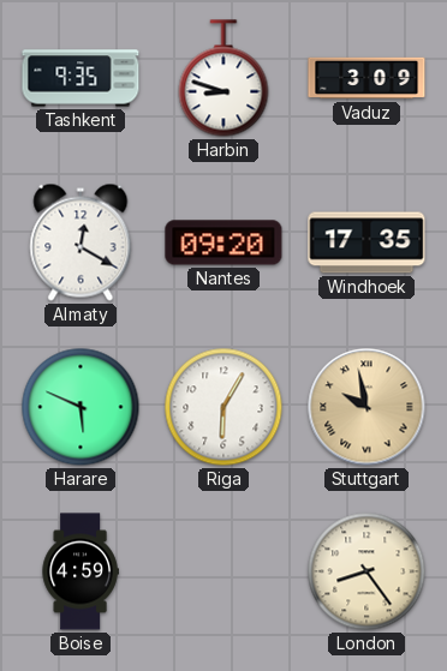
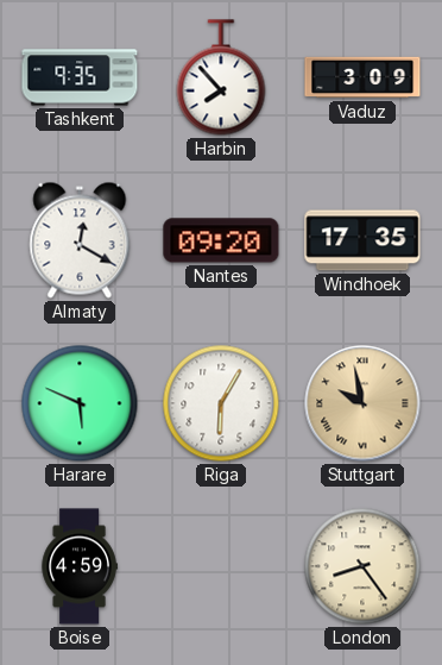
Harbin: 8:48 -> 7:53
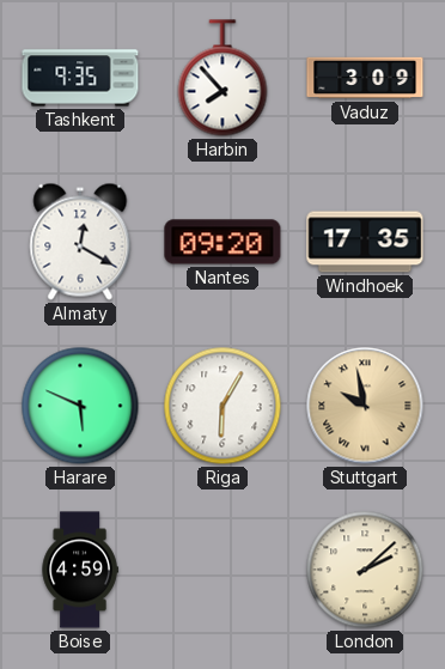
London: 8:24 -> 2:08
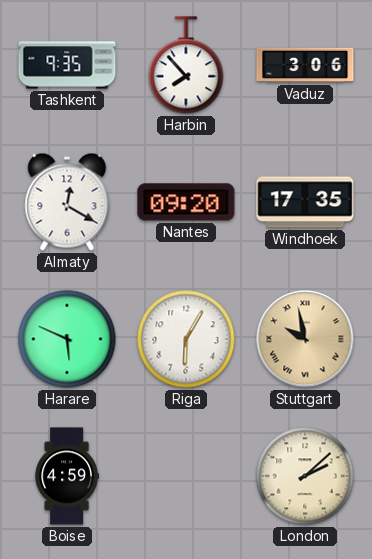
Vaduz: 3:09 -> 3:06
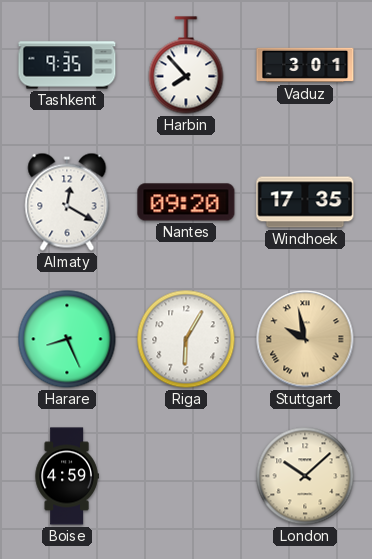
Vaduz: 3:06 -> 3:01
Harare: 5:49 -> 8:26
London: 2:08 -> 10:08
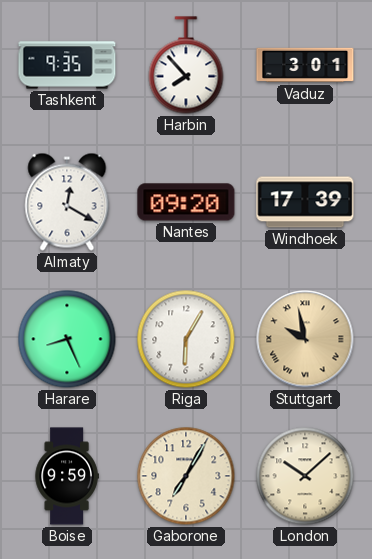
Windhoek: 17:35 -> 17:39
Boise: 4:59 -> 9:59
Gaborone: none -> 7:05
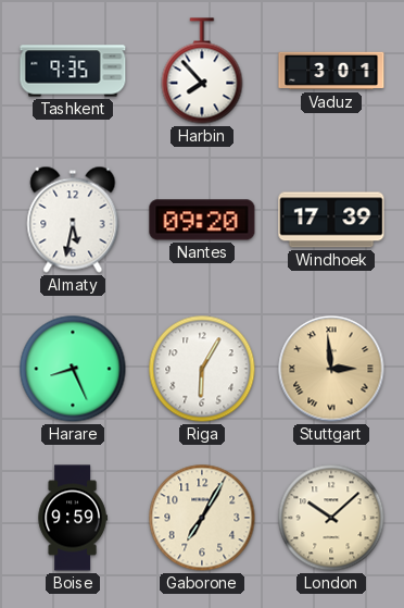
Almaty: 12:20 -> 5:32
Stuttgart: 9:58 -> 2:59
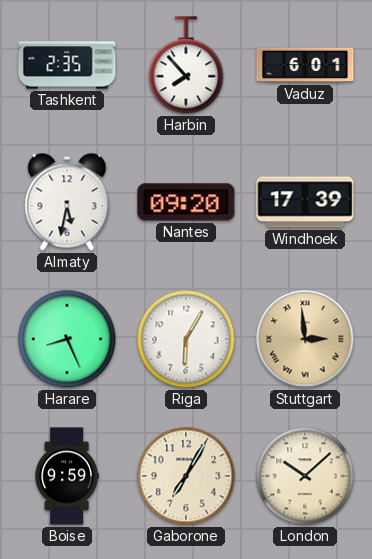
Tashkent: 9:35 -> 2:35
Vaduz: 3:01 -> 6:01
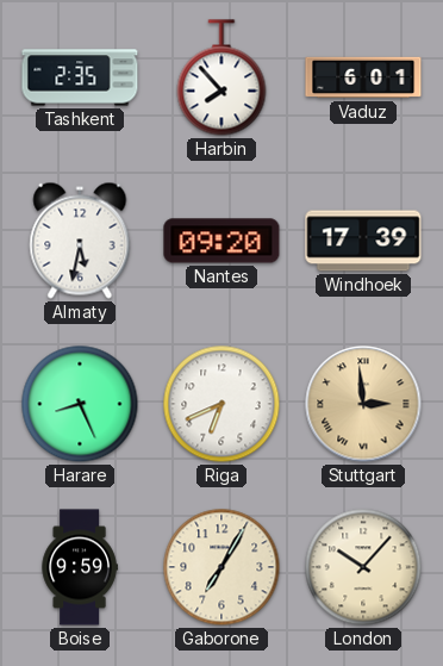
Riga: 6:05 -> 6:41
London: 10:08 -> 10:07
